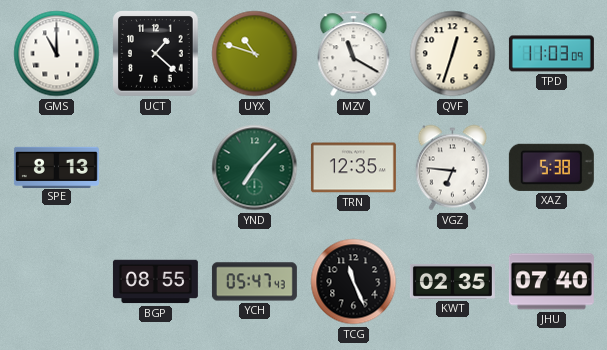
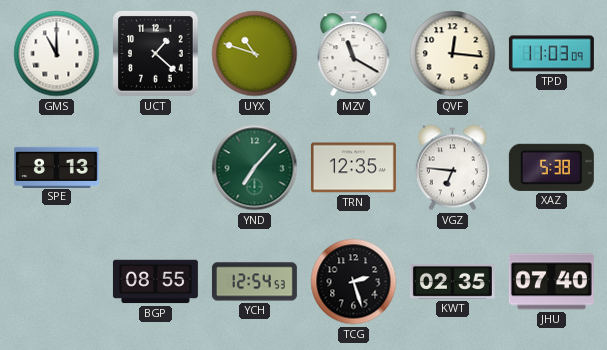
QVF: 12:33 -> 12:16
YCH: 05:47 -> 12:54
TCG: 11:26 -> 2:27
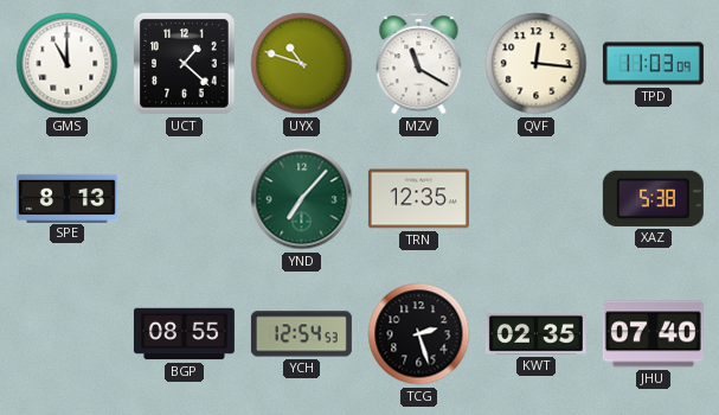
VGZ: 6:46 -> none
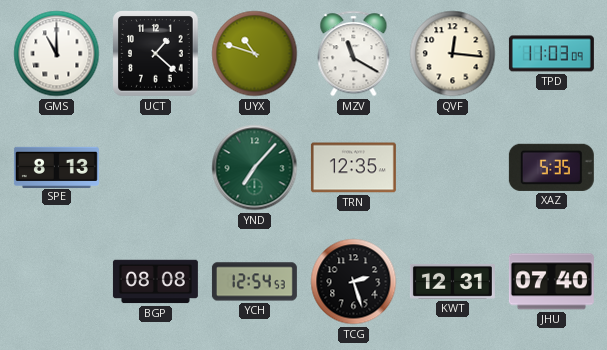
XAZ: 5:38 -> 5:35
BGP: 08:55 -> 08:08
KWT: 02:35 -> 12:31
